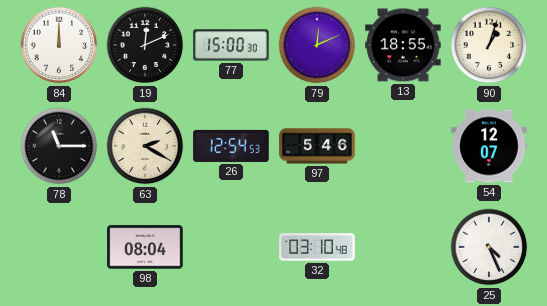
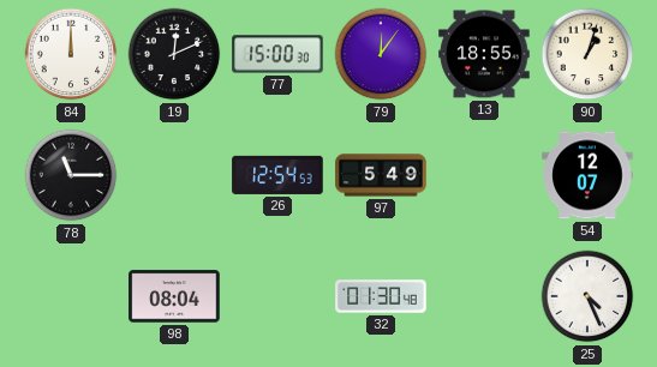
79: 12:11 -> 12:06
63: 2:20 -> none
97: 5:46 -> 5:49
32: 03:10 -> 01:30
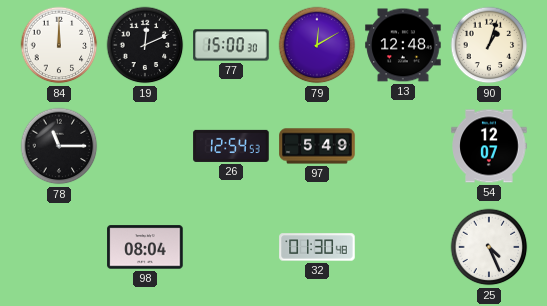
79: 12:06 -> 12:10
13: 18:55 -> 12:48
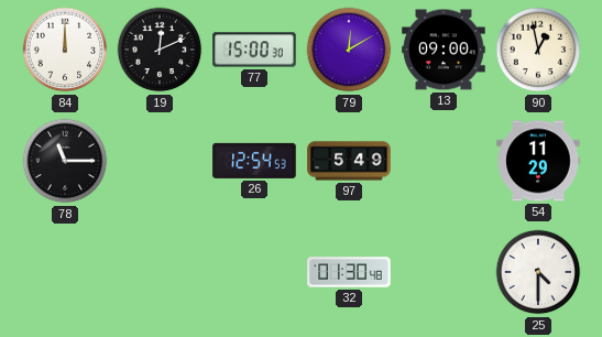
13: 12:48 -> 09:00
90: 1:03 -> 12:58
54: 12:07 -> 11:29
98: 08:04 -> none
25: 4:26 -> 4:30
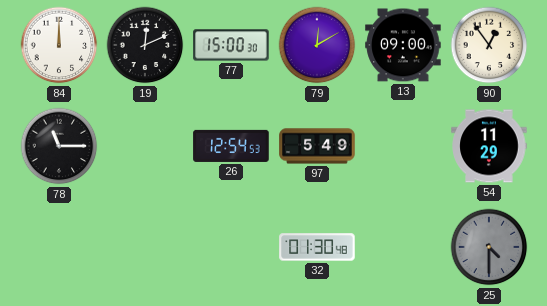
90: 12:58 -> 12:54
25 dial: white -> grey
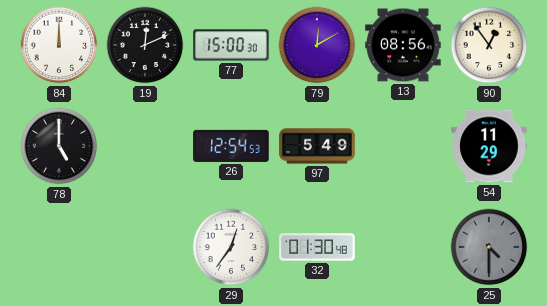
13: 09:00 -> 08:56
78: 11:15 -> 5:00
29: none -> 12:36
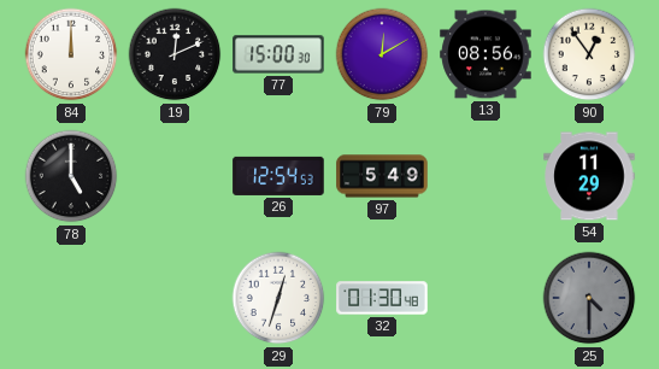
29: 12:36 -> 12:33
